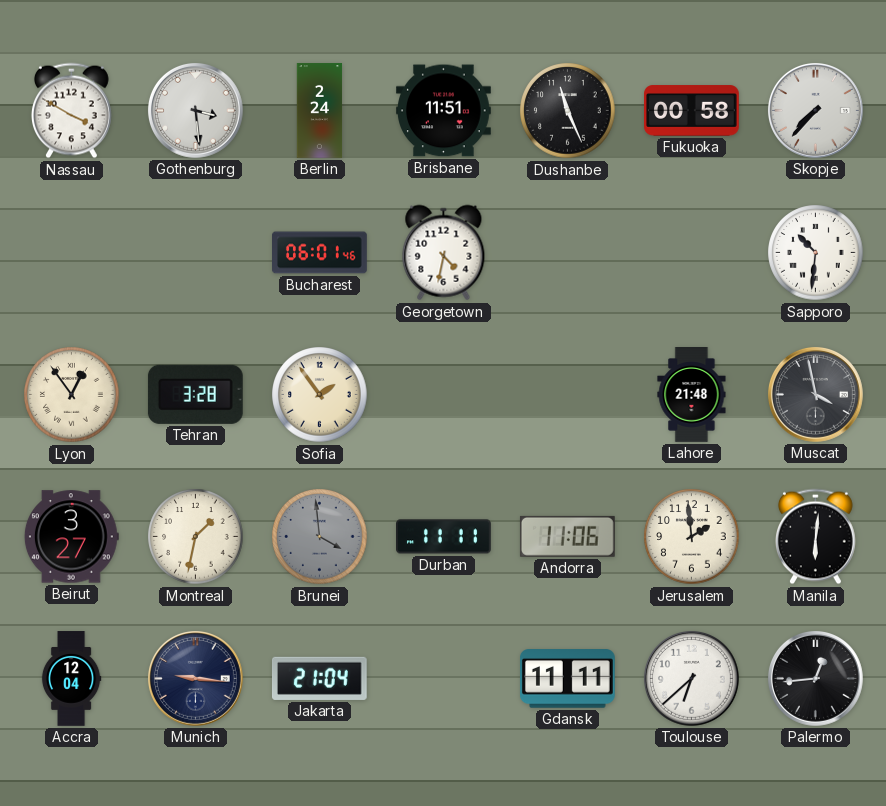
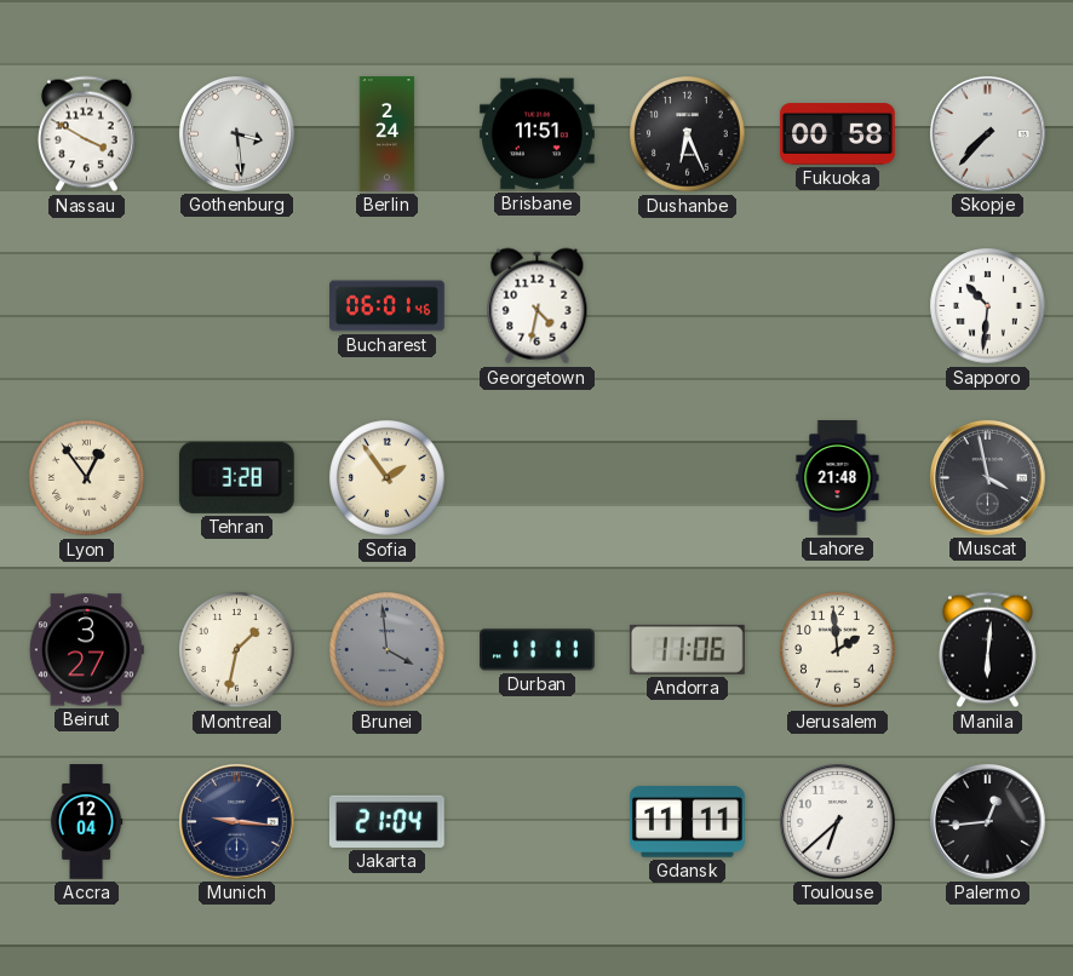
Dushanbe: 11:26 -> 6:26
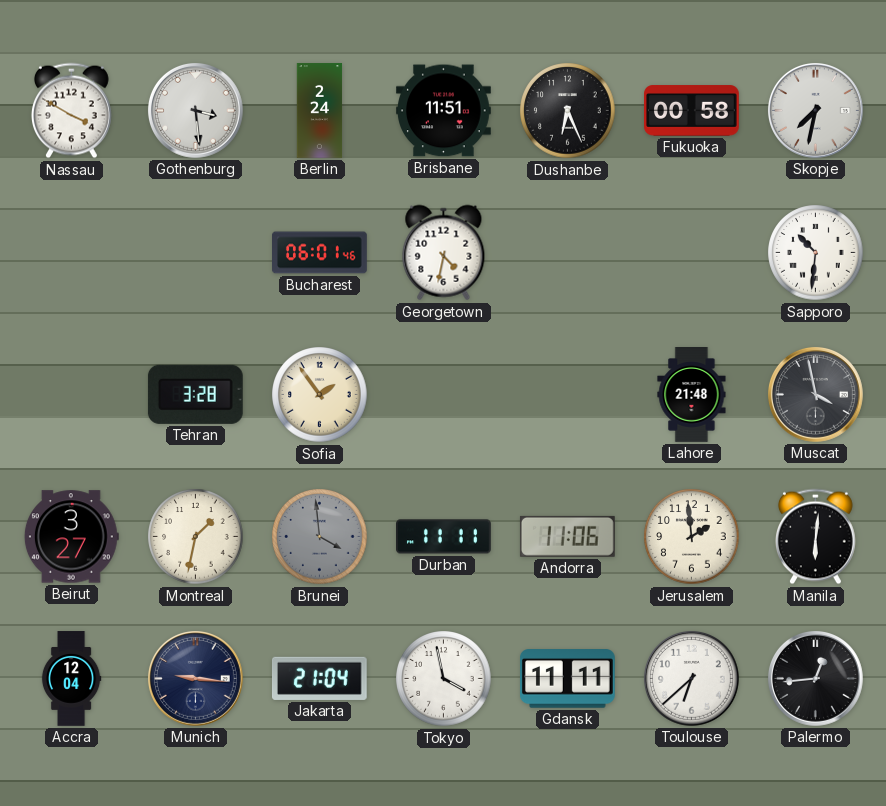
Skopje: 7:37 -> 7:32
Lyon: 12:54 -> none
Tokyo: none -> 3:58
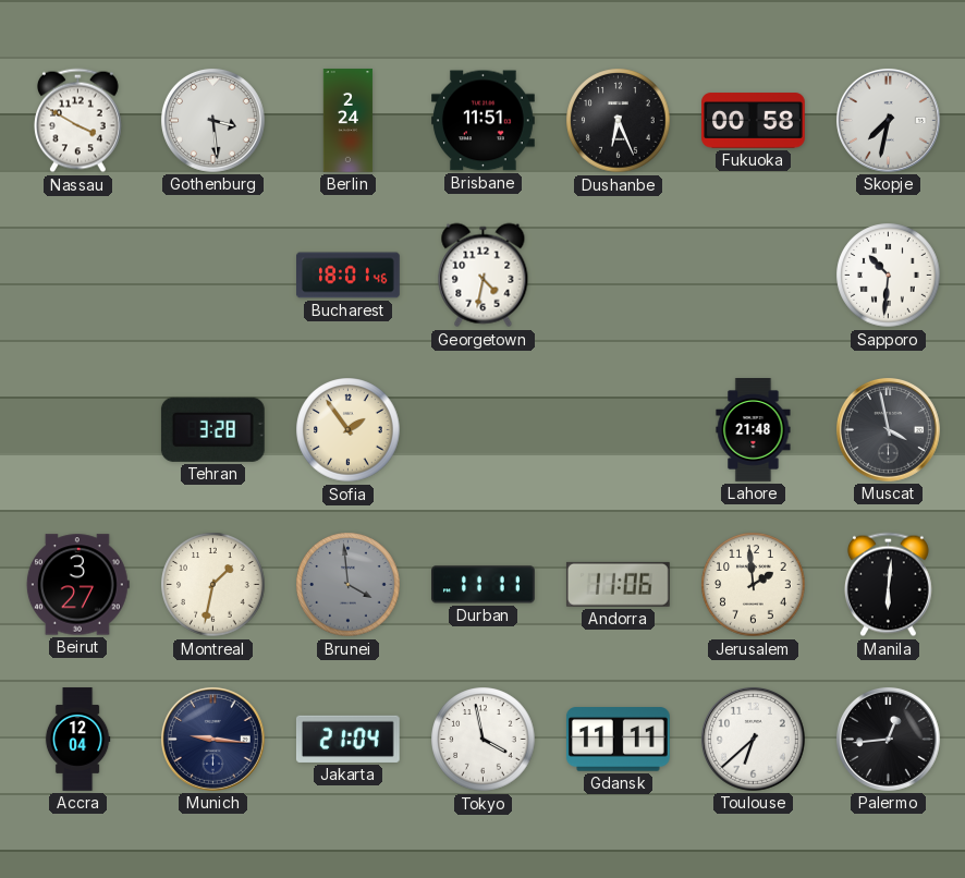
Bucharest: 06:01 -> 18:01
